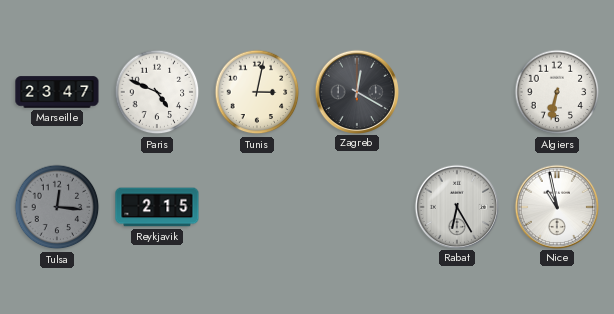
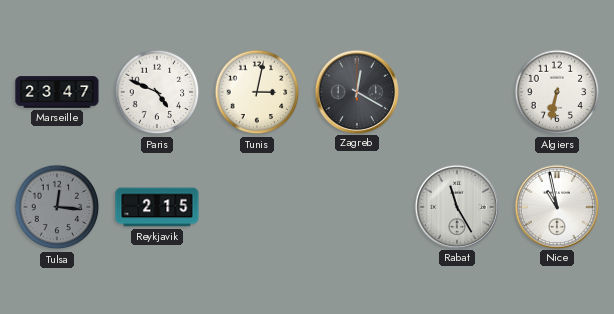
Rabat: 6:25 -> 11:25
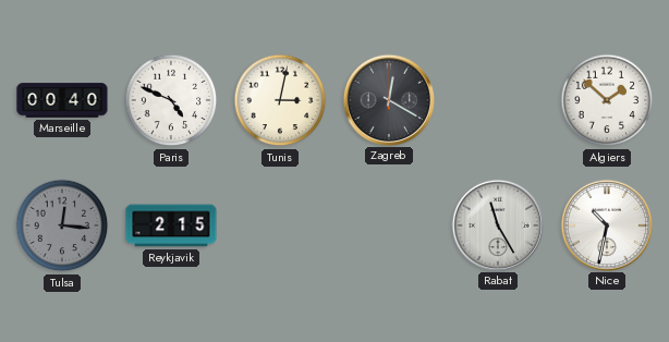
Marseille: 23:47 -> 00:40
Algiers: 6:32 -> 1:52
Nice: 10:58 -> 10:32
